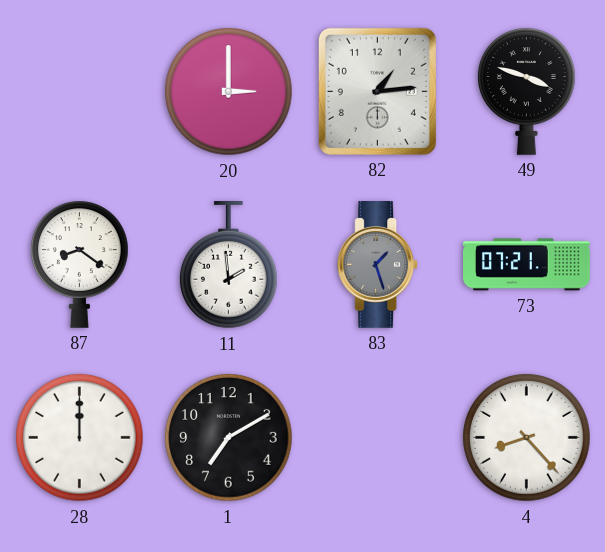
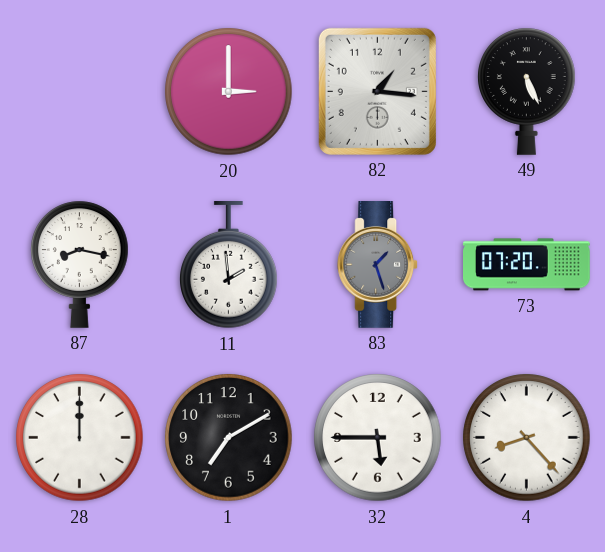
82: 1:14 -> 1:16
49: 3:48 -> 5:26
87: 8:21 -> 8:17
73: 07:21 -> 07:20
32: none -> 5:45
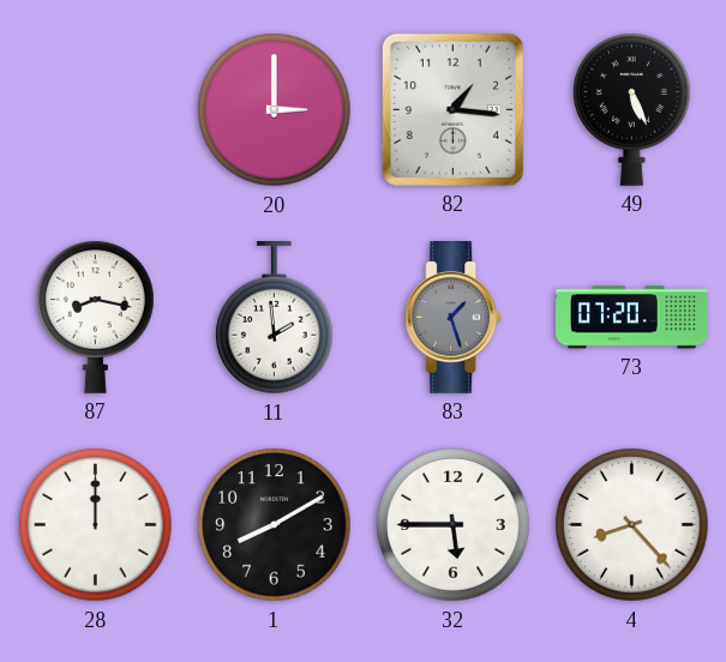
1: 7:10 -> 8:10
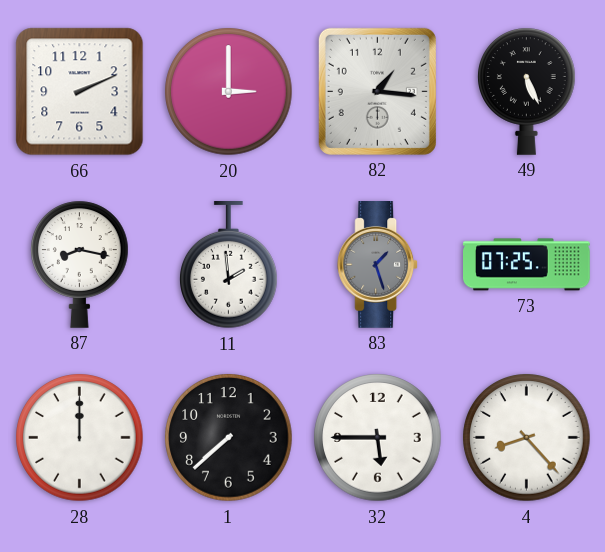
66: none -> 2:11
73: 07:20 -> 07:25
1: 8:10 -> 7:38
